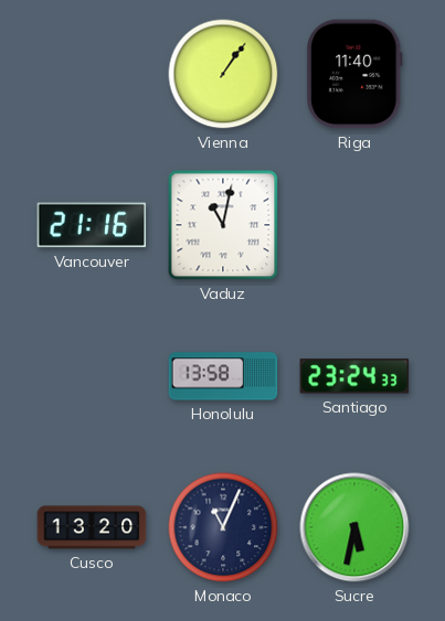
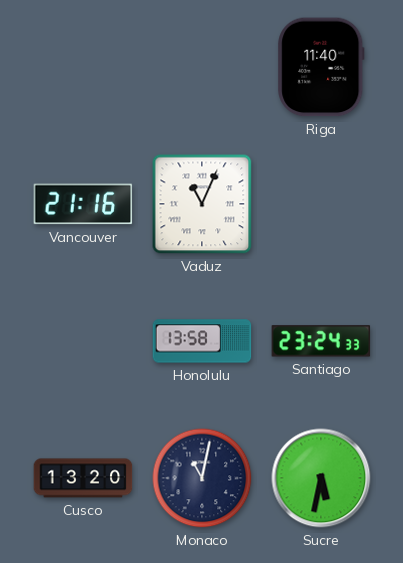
Vienna: 1:06 -> none
Vaduz: 11:02 -> 11:04
Monaco: 11:04 -> 11:02
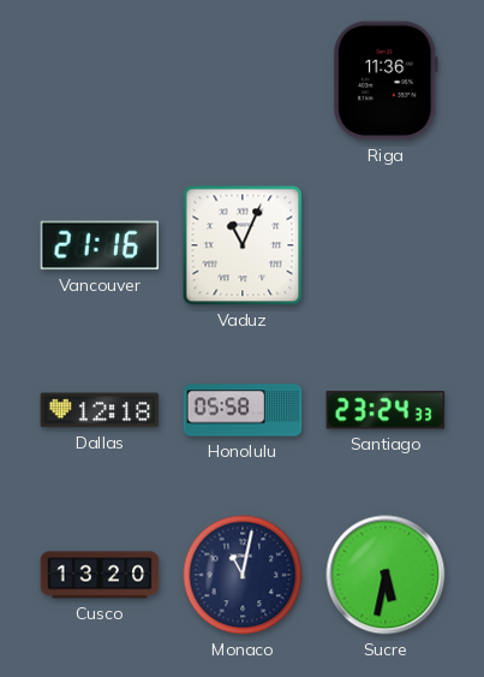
Riga: 11:40 -> 11:36
Dallas: none -> 12:18
Honolulu: 13:58 -> 05:58
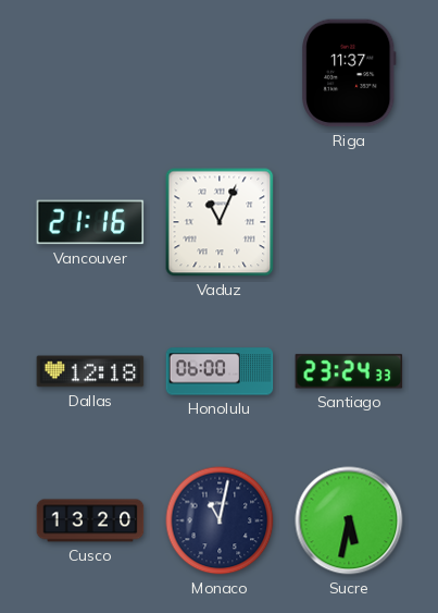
Riga: 11:36 -> 11:37
Honolulu: 05:58 -> 06:00
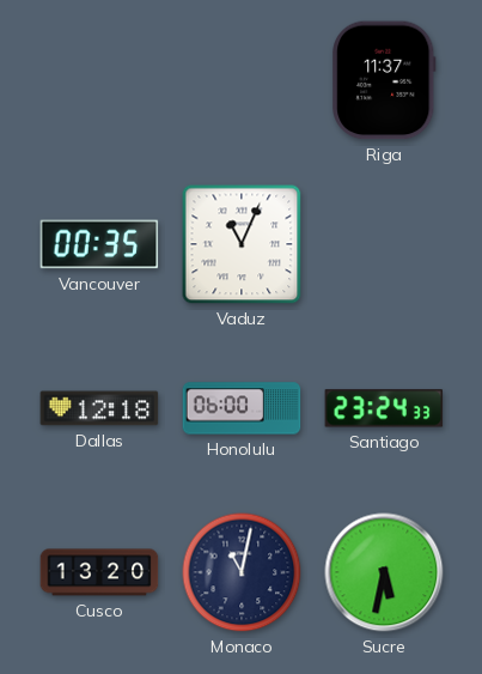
Vancouver: 21:16 -> 00:35
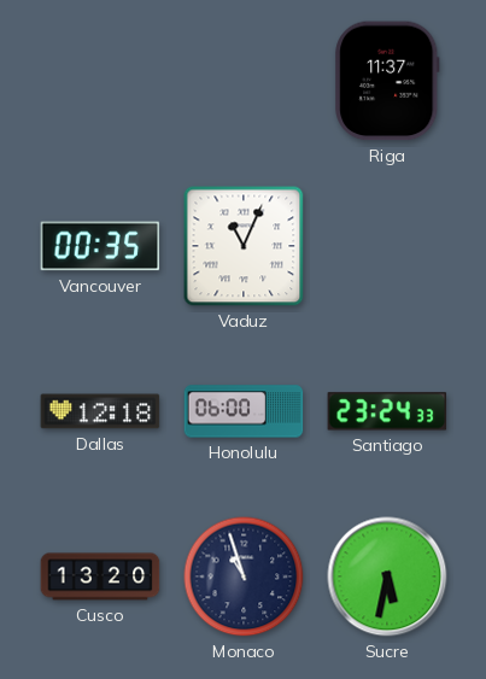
Monaco: 11:02 -> 10:57
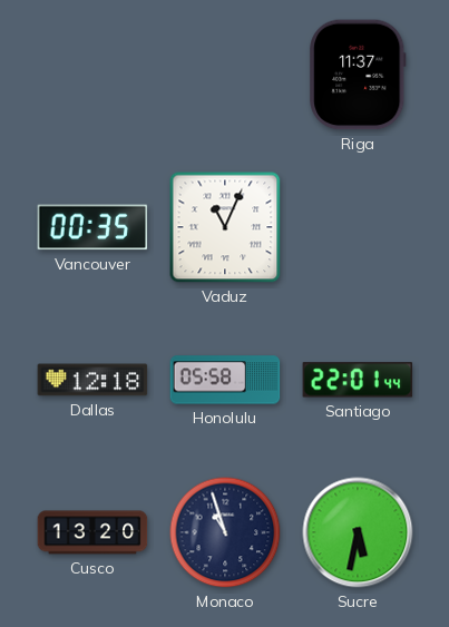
Honolulu: 06:00 -> 05:58
Santiago: 23:24 -> 22:01
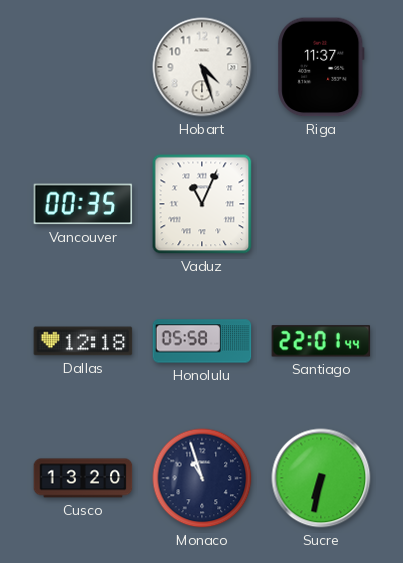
Hobart: none -> 4:27
Sucre: 5:32 -> 6:32
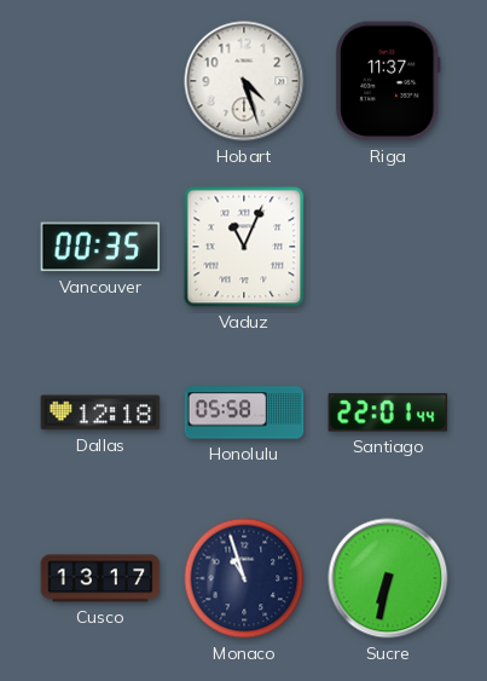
Cusco: 13:20 -> 13:17
